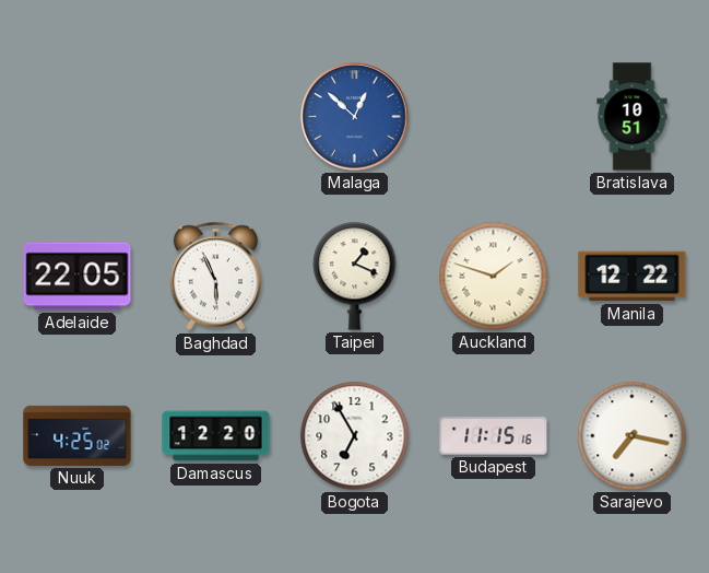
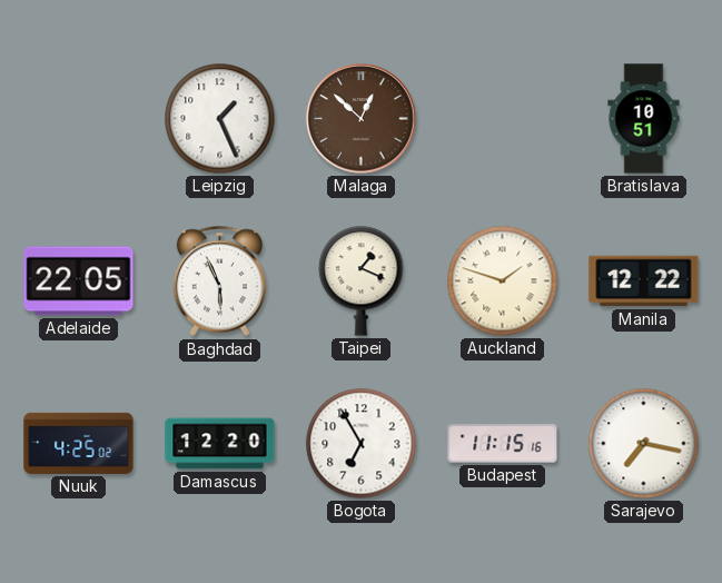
Leipzig: none -> 1:26
Malaga dial: blue -> brown
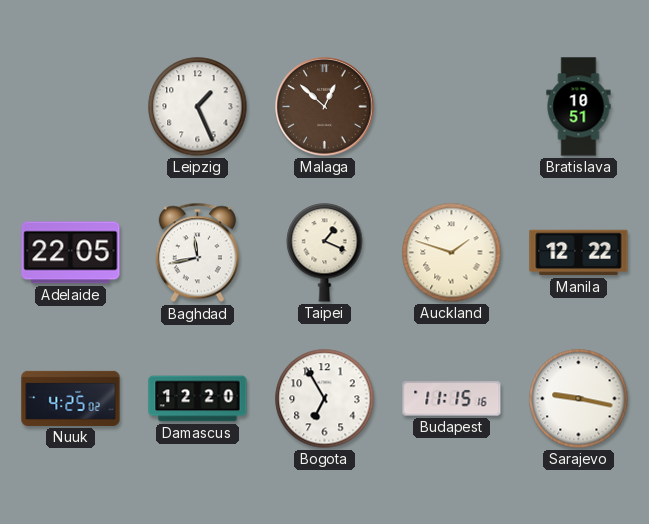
Baghdad: 5:56 -> 11:43
Sarajevo: 7:17 -> 9:17
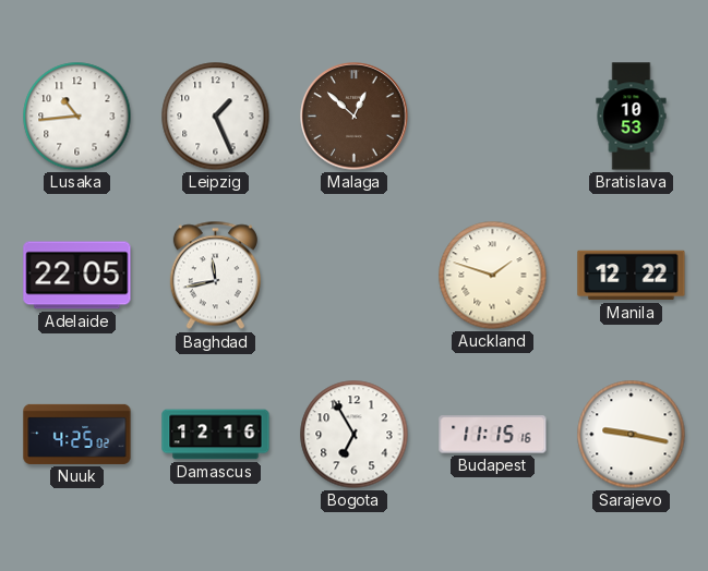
Lusaka: none -> 10:44
Bratislava: 10:51 -> 10:53
Taipei: 1:19 -> none
Damascus: 12:20 -> 12:16
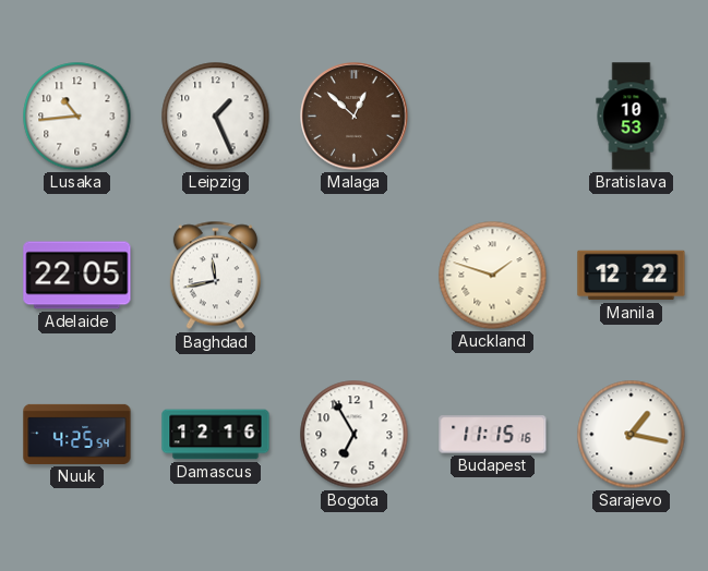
Nuuk: 4:25:02 -> 4:25:54
Sarajevo: 9:17 -> 1:17
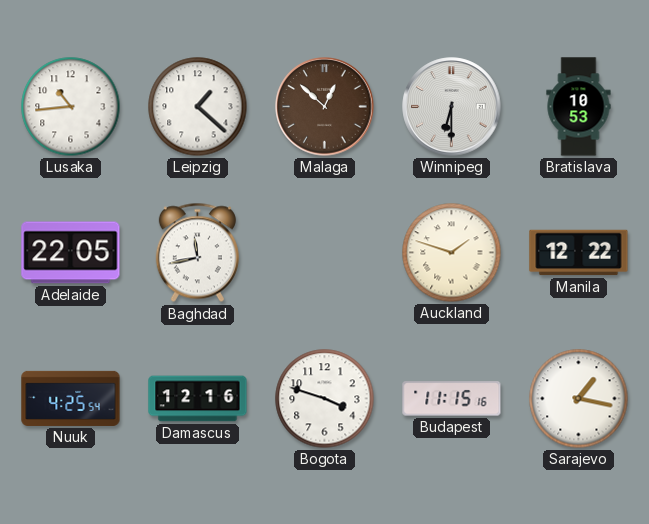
Leipzig: 1:26 -> 1:22
Winnipeg: none -> 6:30
Bogota: 6:55 -> 3:48
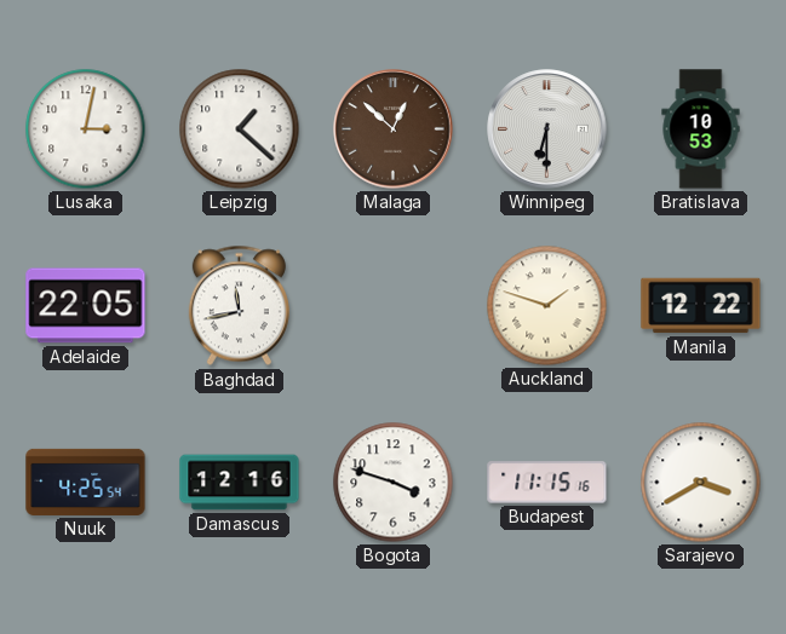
Lusaka: 10:44 -> 3:02
Sarajevo: 1:17 -> 3:40
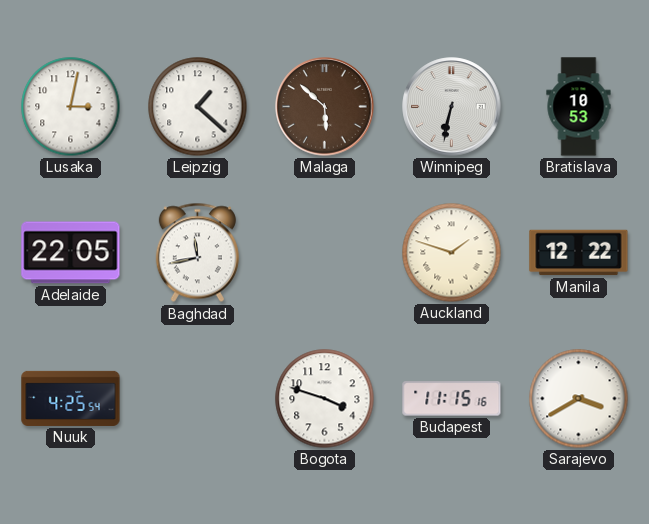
Malaga: 12:52 -> 5:52
Winnipeg: 6:30 -> 6:32
Damascus: 12:16 -> none
